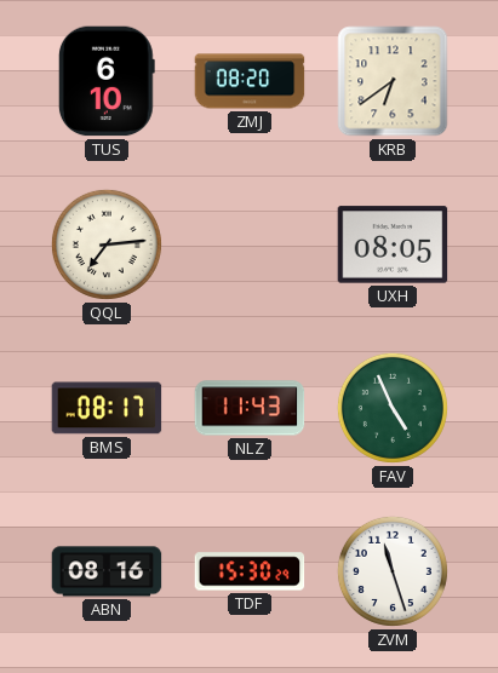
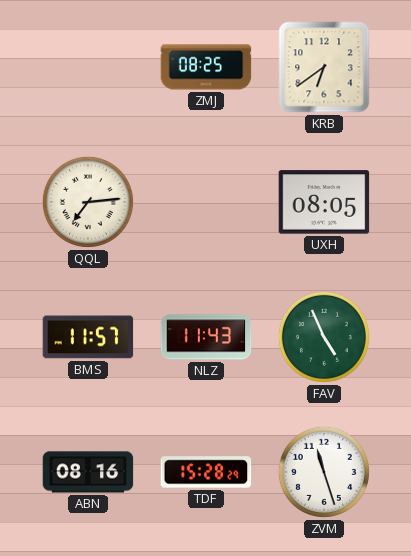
TUS: 6:10 -> none
ZMJ: 08:20 -> 08:25
BMS: 08:17 -> 11:57
TDF: 15:30 -> 15:28
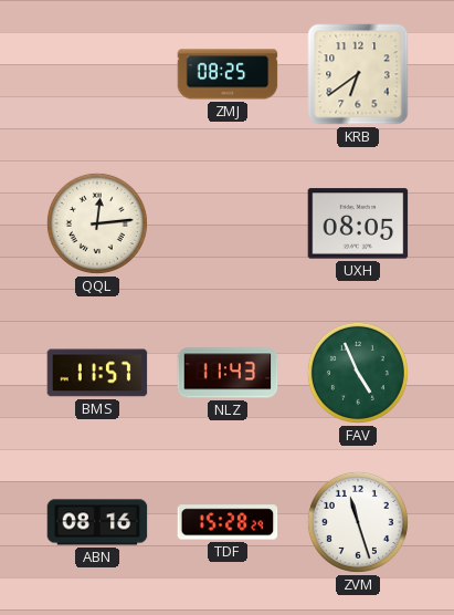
QQL: 7:14 -> 12:14
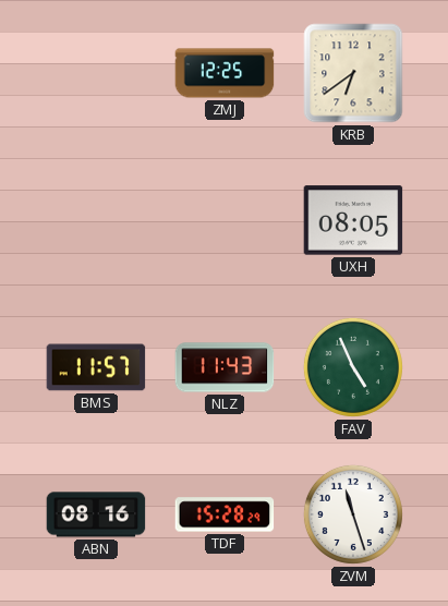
ZMJ: 08:25 -> 12:25
QQL: 12:14 -> none
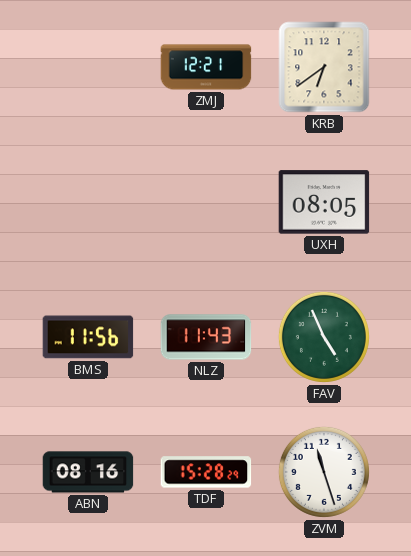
ZMJ: 12:25 -> 12:21
BMS: 11:57 -> 11:56
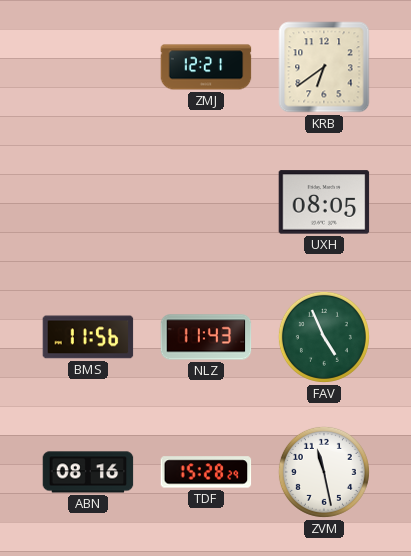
ZVM: 11:27 -> 11:28
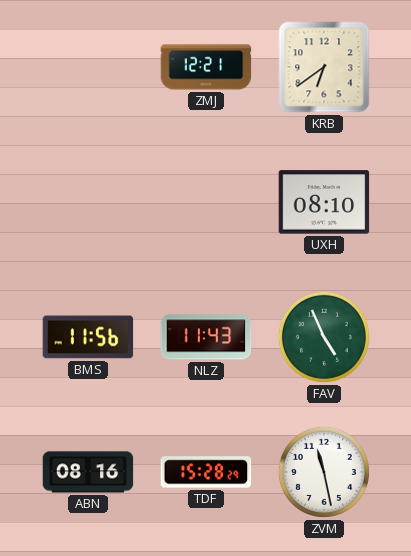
UXH: 08:05 -> 08:10
